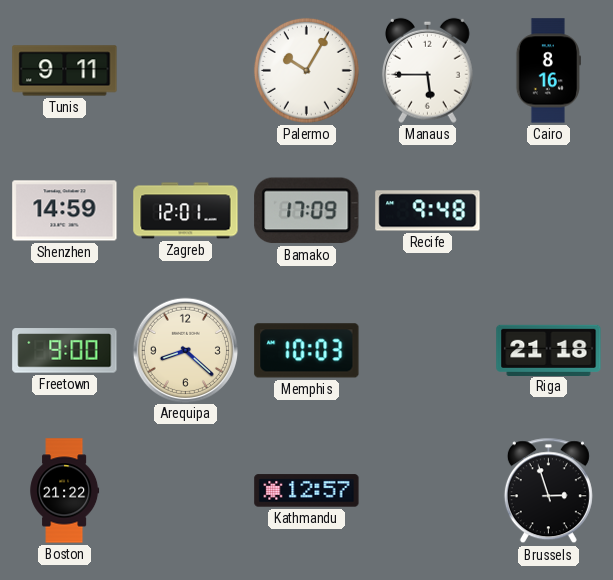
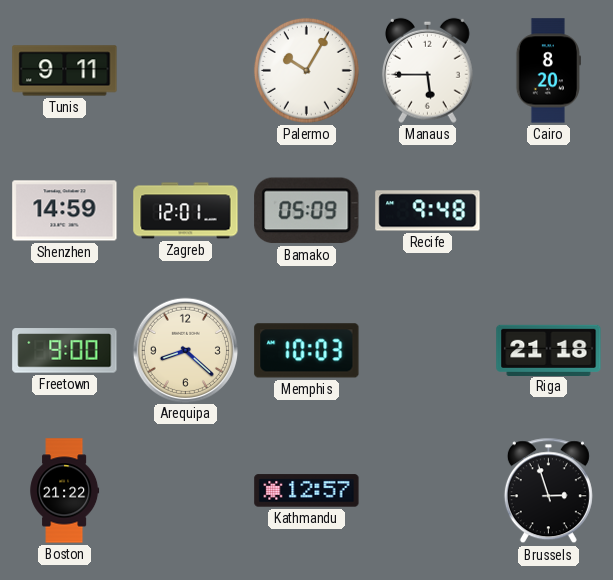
Cairo: 8:16 -> 8:20
Bamako: 17:09 -> 05:09
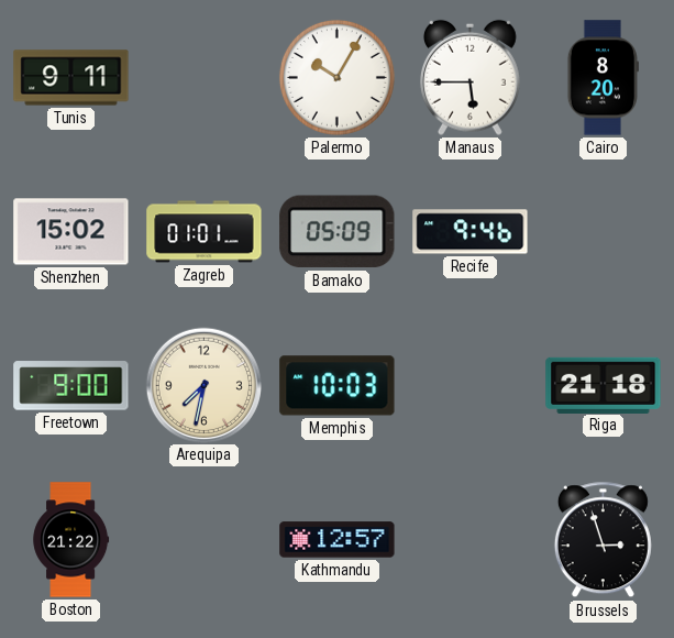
Shenzhen: 14:59 -> 15:02
Zagreb: 12:01 -> 01:01
Recife: 9:48 -> 9:46
Arequipa: 8:22 -> 7:32
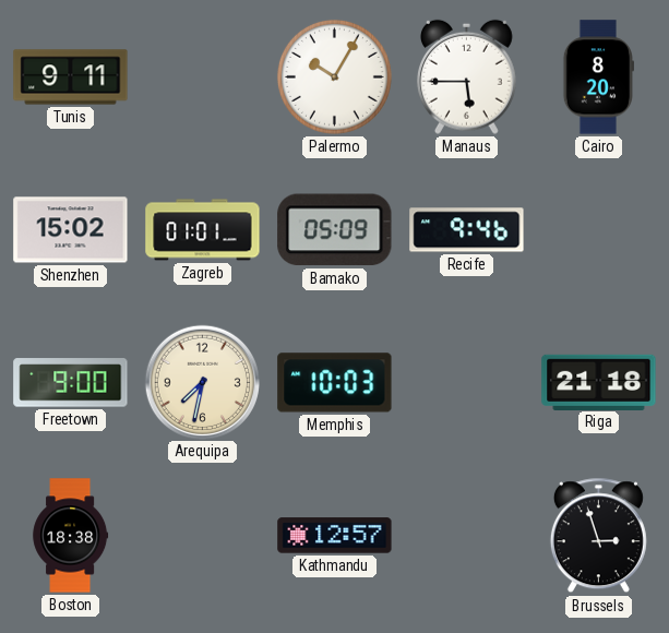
Boston: 21:22 -> 18:38
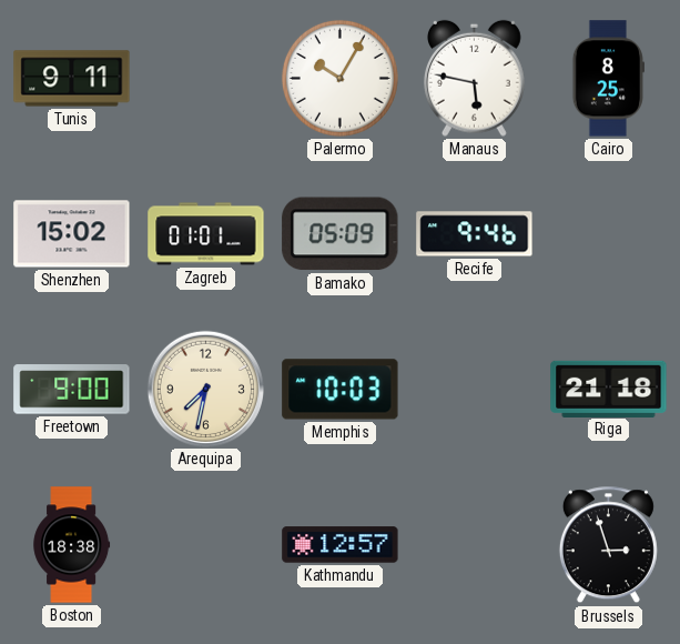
Manaus: 5:45 -> 5:47
Cairo: 8:20 -> 8:25
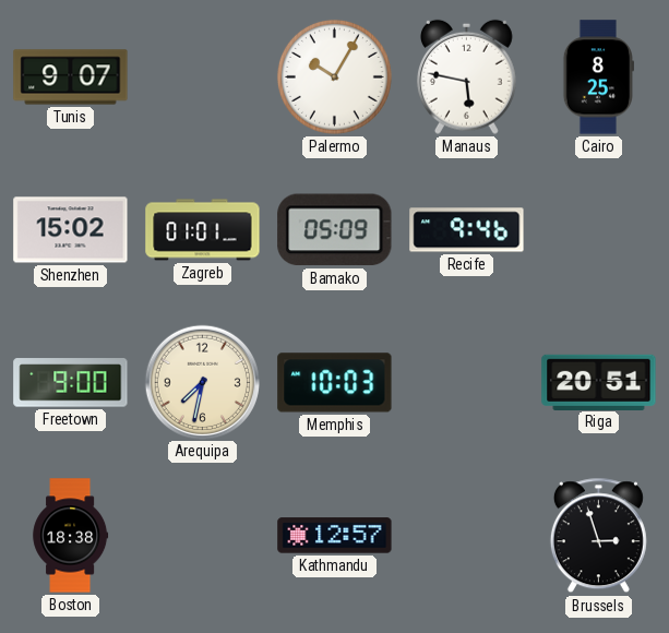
Tunis: 9:11 -> 9:07
Riga: 21:18 -> 20:51
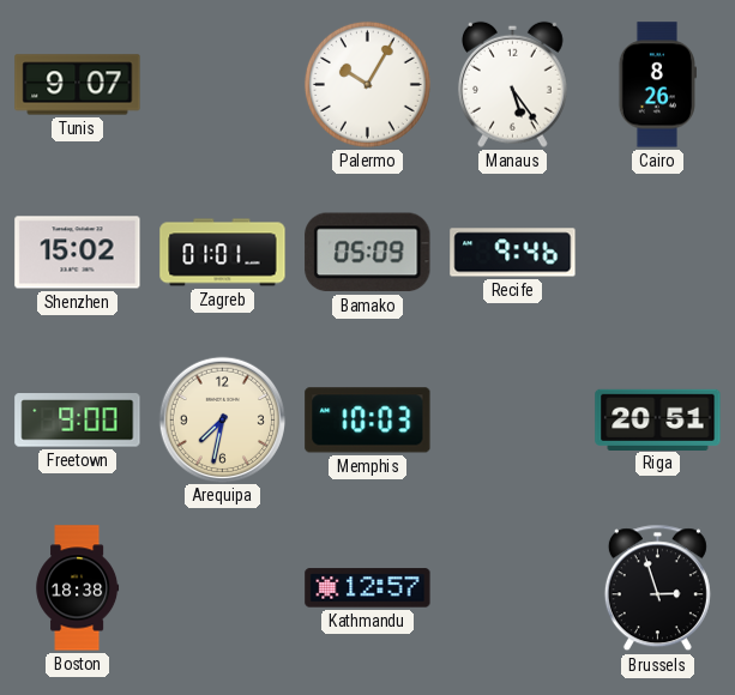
Manaus: 5:47 -> 5:24
Cairo: 8:25 -> 8:26
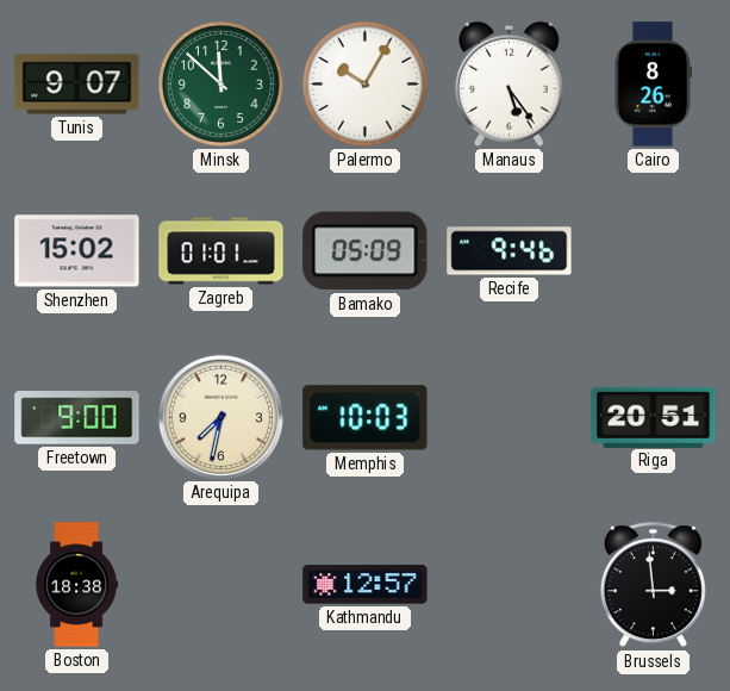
Minsk: none -> 11:52
Brussels: 2:57 -> 2:59
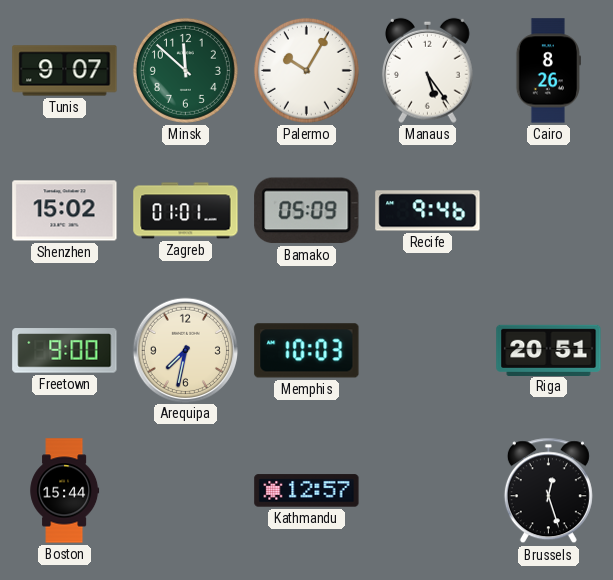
Boston: 18:38 -> 15:44
Brussels: 2:59 -> 12:27
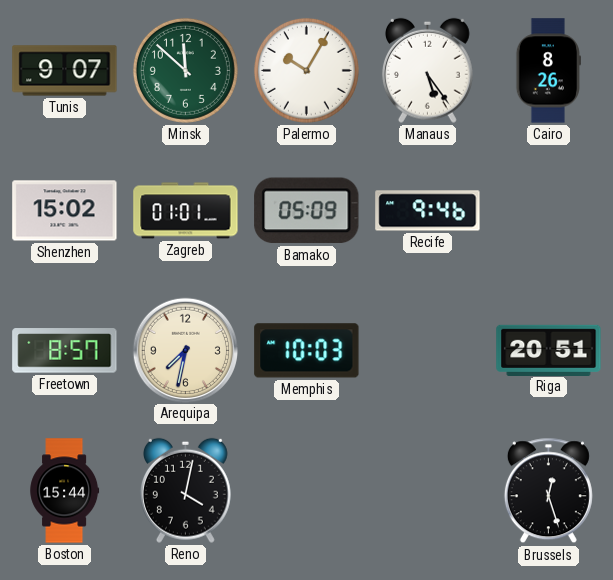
Freetown: 9:00 -> 8:57
Reno: none -> 4:02
Kathmandu: 12:57 -> none
